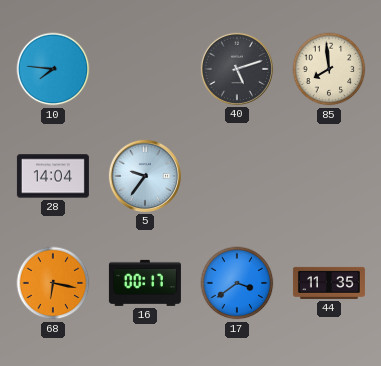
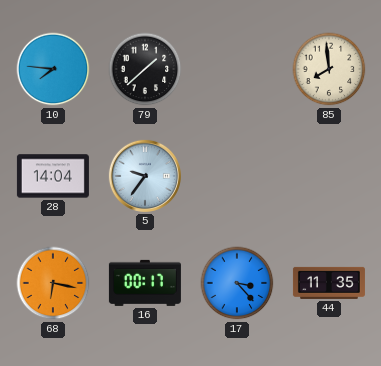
79: none -> 1:38
40: 5:12 -> none
17: 3:39 -> 3:23
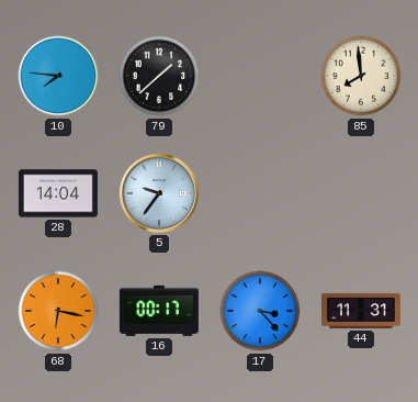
44: 11:35 -> 11:31
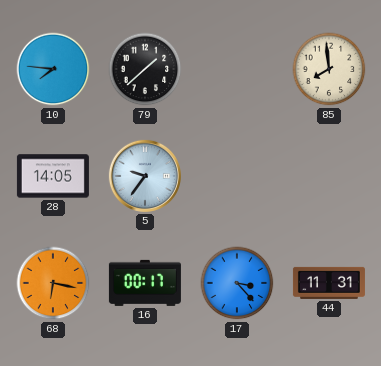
28: 14:04 -> 14:05
